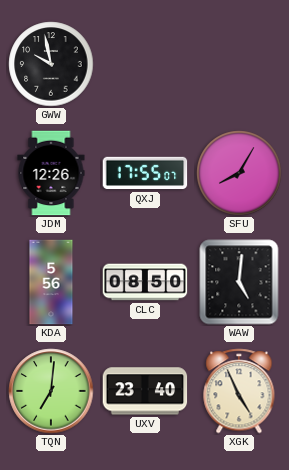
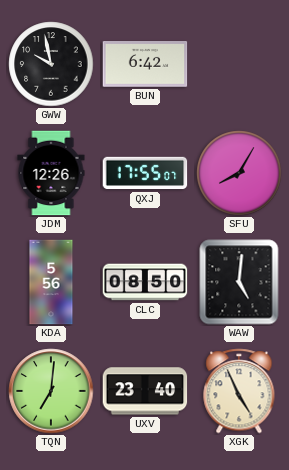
BUN: none -> 6:42
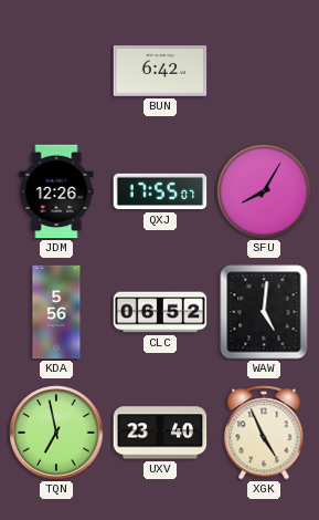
GWW: 9:58 -> none
CLC: 08:50 -> 06:52
TQN: 7:01 -> 6:58
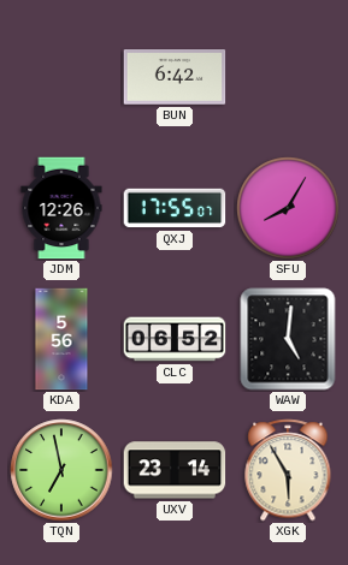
UXV: 23:40 -> 23:14
XGK: 4:56 -> 5:55
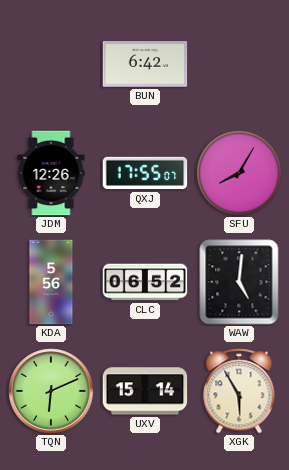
TQN: 6:58 -> 6:11
UXV: 23:14 -> 15:14
